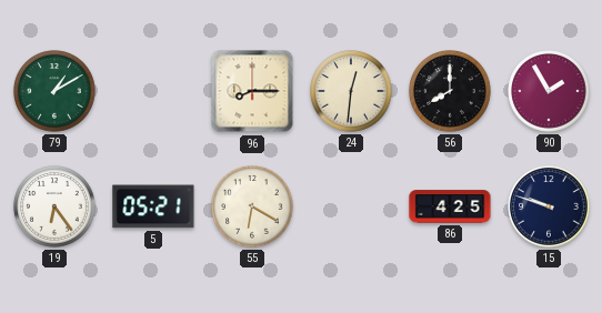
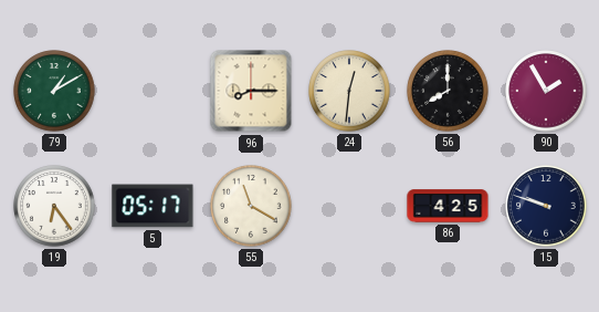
5: 05:21 -> 05:17
55: 6:20 -> 11:20
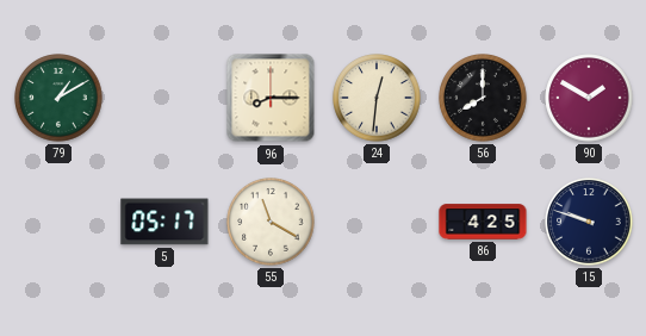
90: 1:55 -> 1:50
19: 6:24 -> none
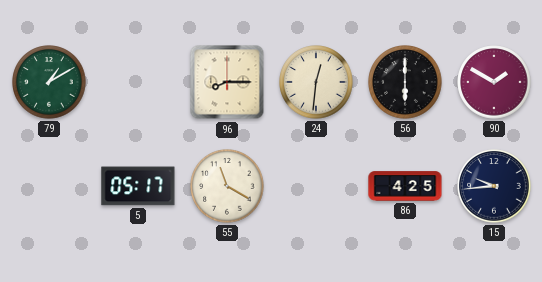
56: 8:00 -> 6:00
15: 9:48 -> 9:44
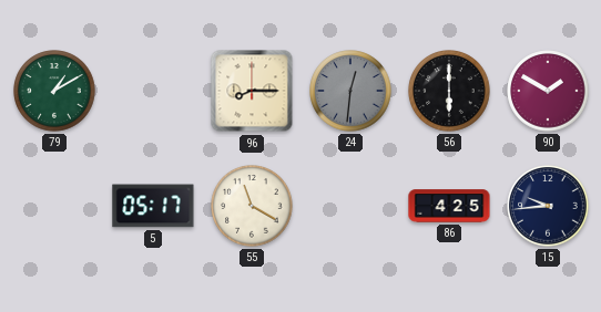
24 dial: cream -> grey
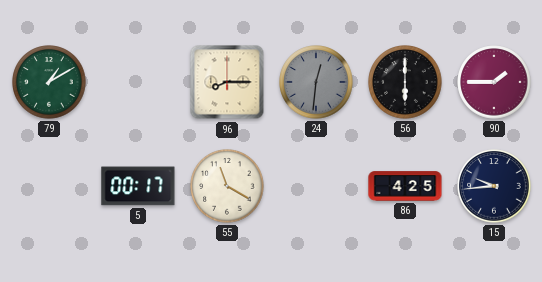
90: 1:50 -> 1:45
5: 05:17 -> 00:17
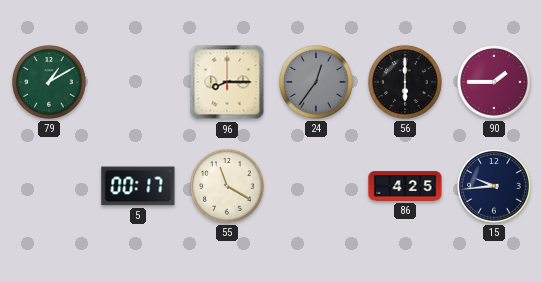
24: 12:31 -> 12:36
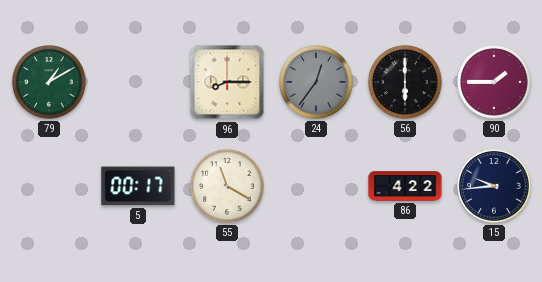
86: 4:25 -> 4:22
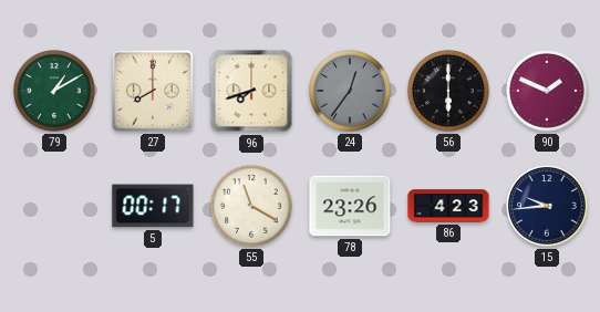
27: none -> 8:00
96: 8:15 -> 7:42
90: 1:45 -> 1:49
78: none -> 23:26
86: 4:22 -> 4:23
